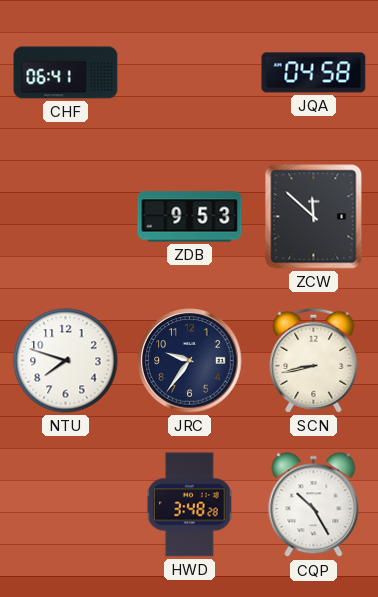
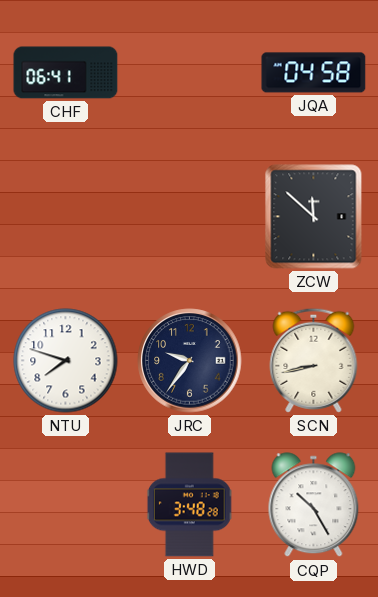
ZDB: 9:53 -> none
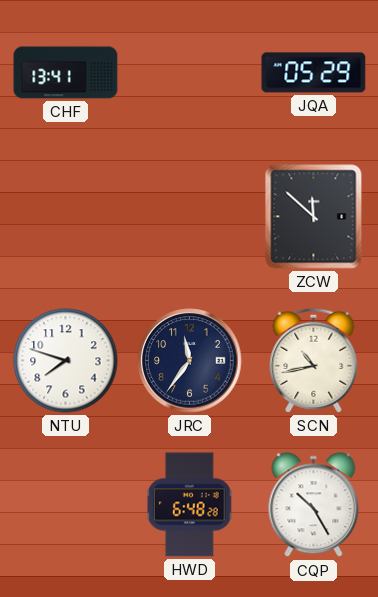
CHF: 06:41 -> 13:41
JQA: 04:58 -> 05:29
JRC: 9:36 -> 11:36
SCN: 8:43 -> 10:43
HWD: 3:48 -> 6:48
